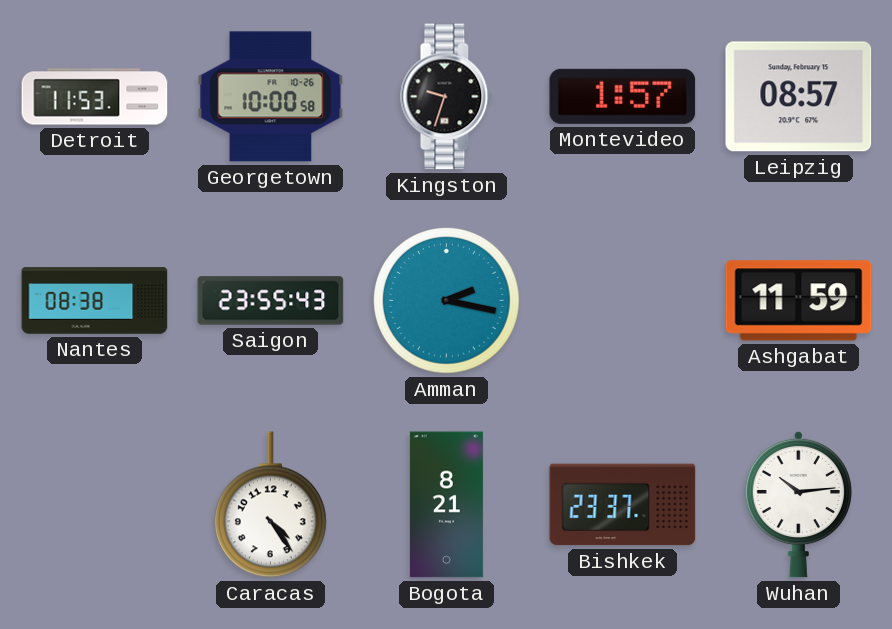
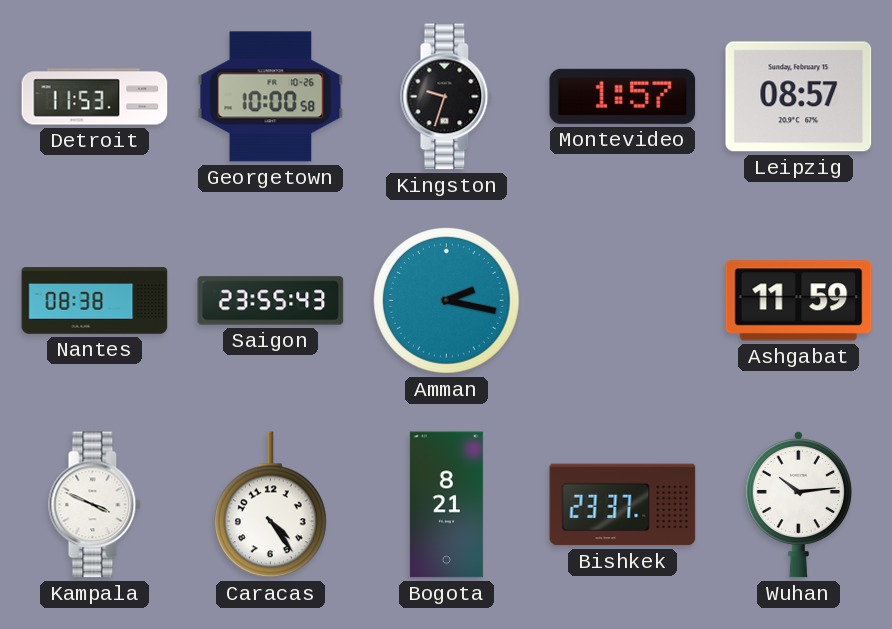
Kampala: none -> 3:49
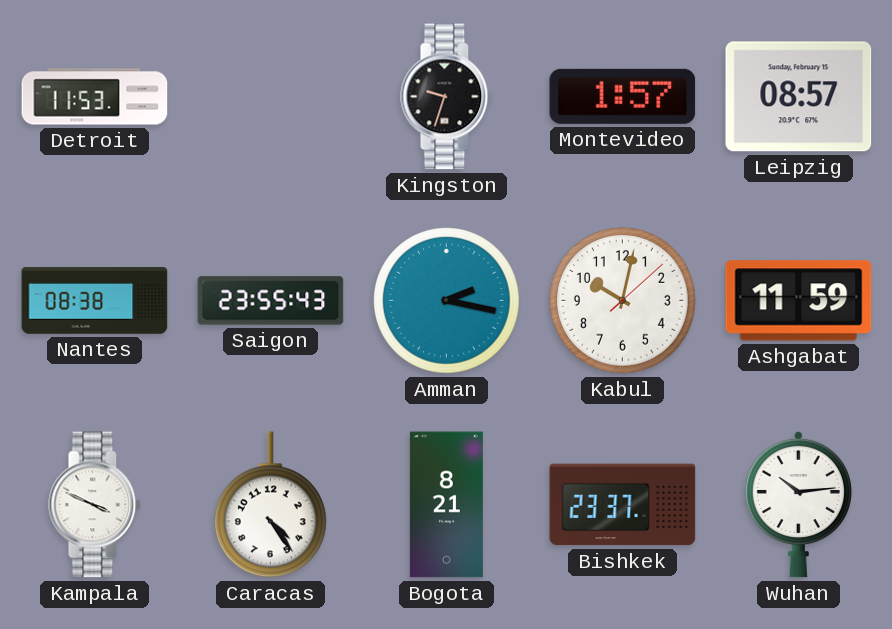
Georgetown: 10:00 -> none
Kabul: none -> 10:02
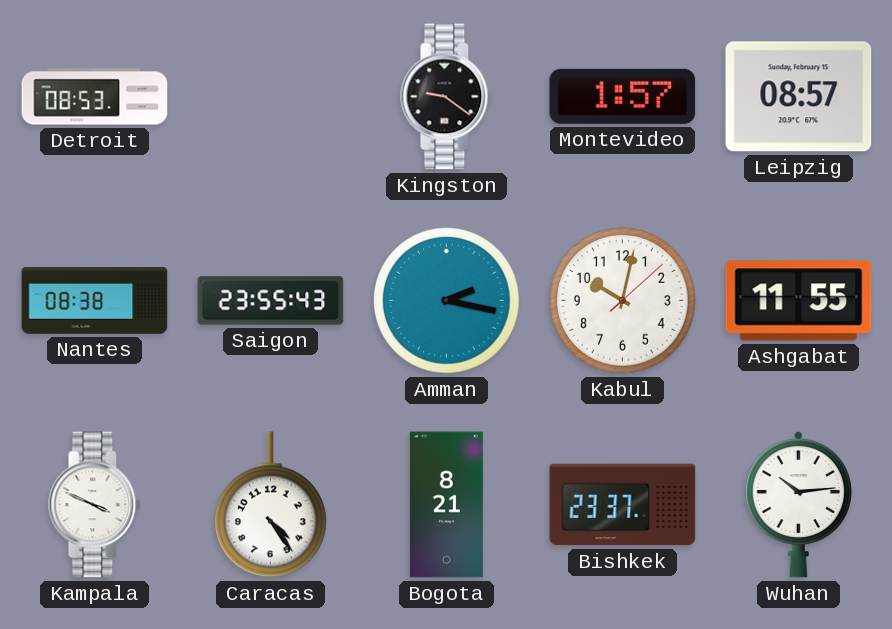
Detroit: 11:53 -> 08:53
Kingston: 9:33 -> 9:21
Ashgabat: 11:59 -> 11:55
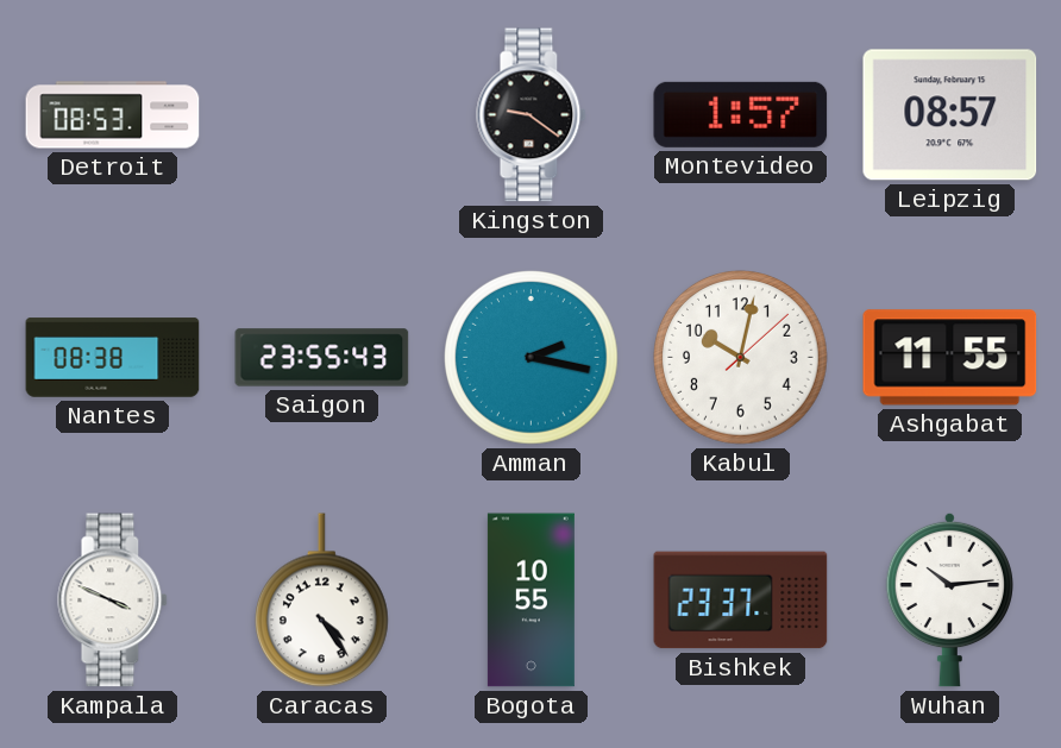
Bogota: 8:21 -> 10:55
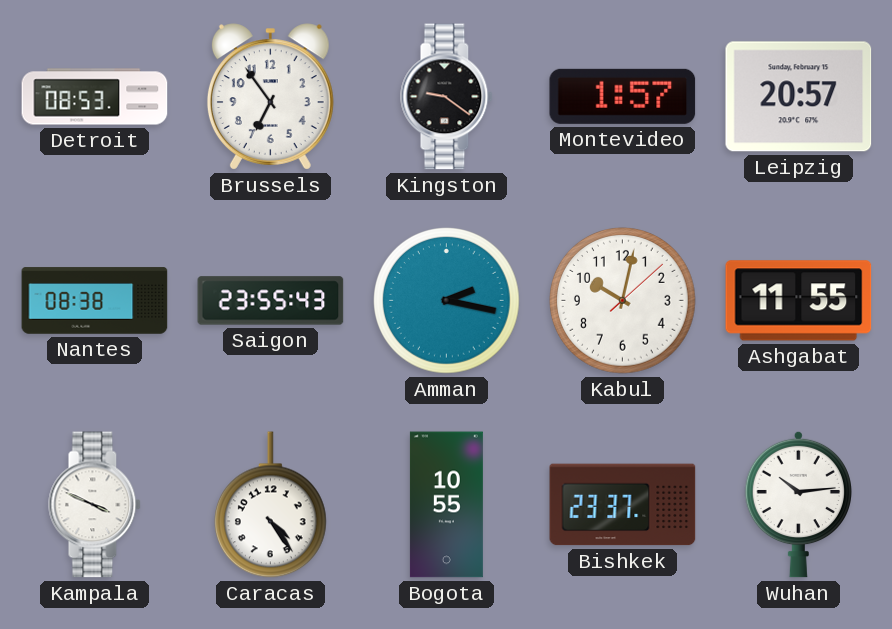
Brussels: none -> 6:54
Leipzig: 08:57 -> 20:57
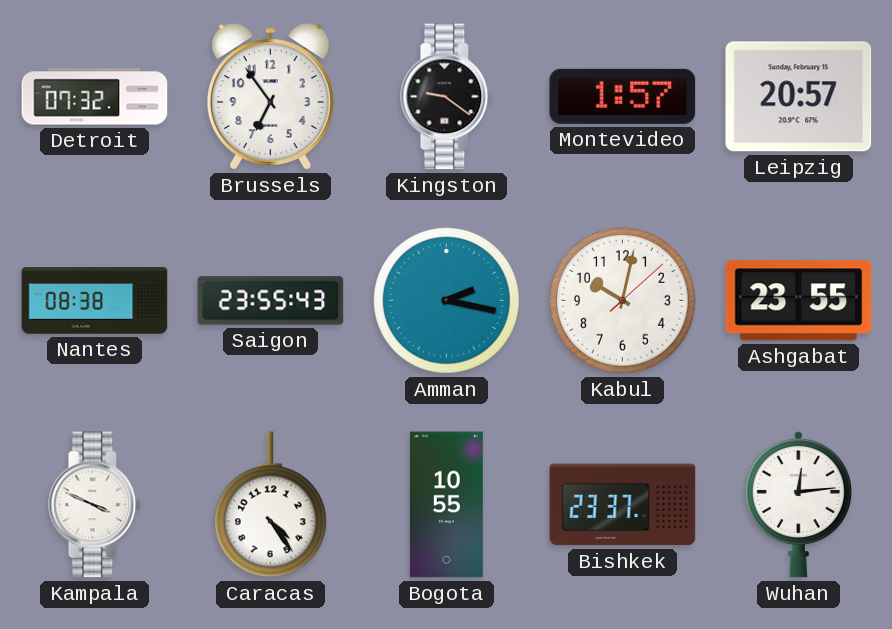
Detroit: 08:53 -> 07:32
Ashgabat: 11:55 -> 23:55
Wuhan: 10:14 -> 12:14
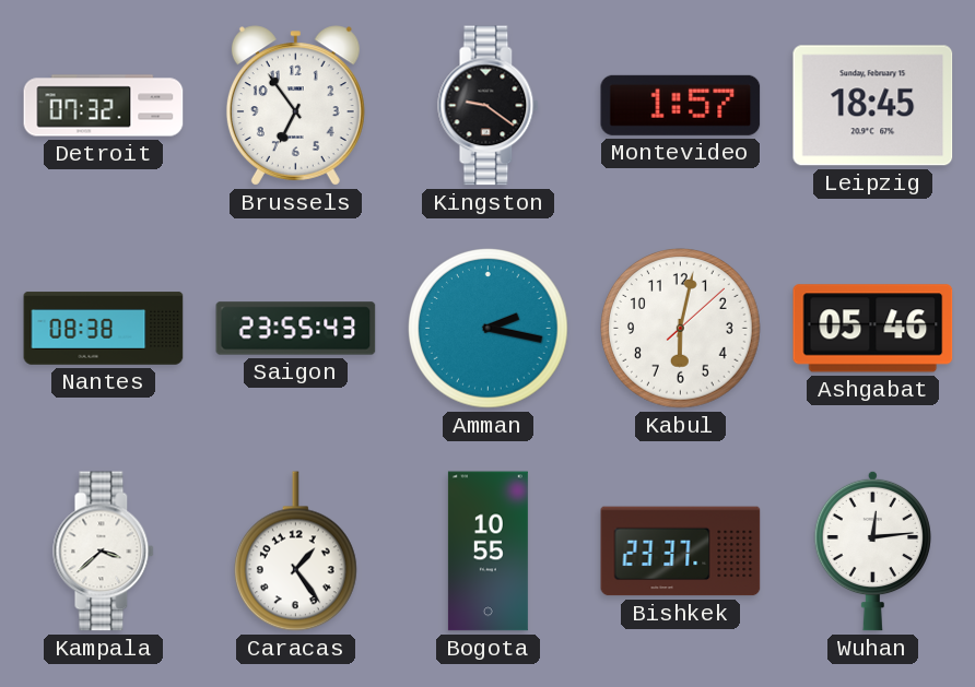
Leipzig: 20:57 -> 18:45
Kabul: 10:02 -> 6:02
Ashgabat: 23:55 -> 05:46
Kampala: 3:49 -> 3:38
Caracas: 4:24 -> 1:24
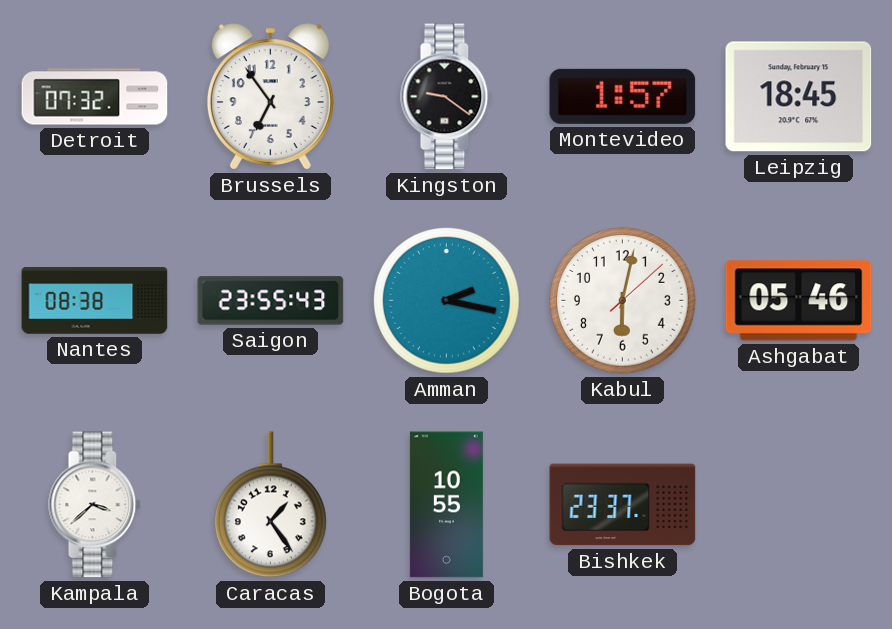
Wuhan: 12:14 -> none
